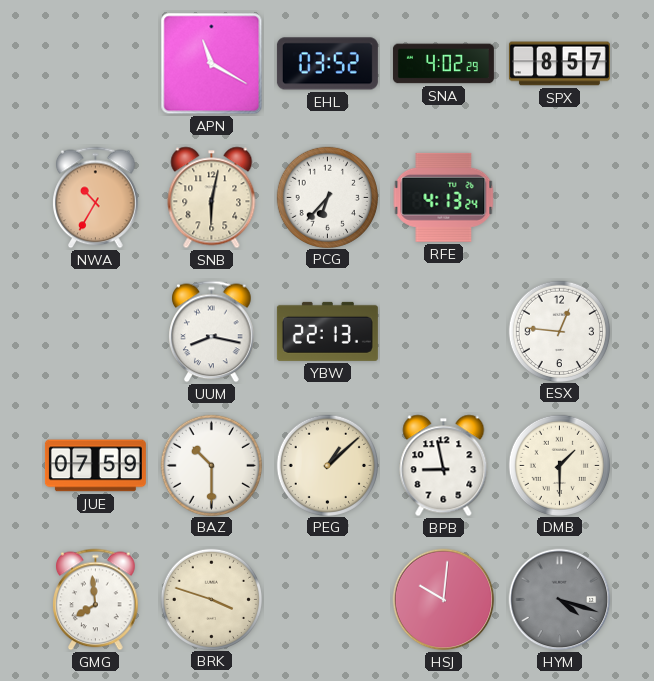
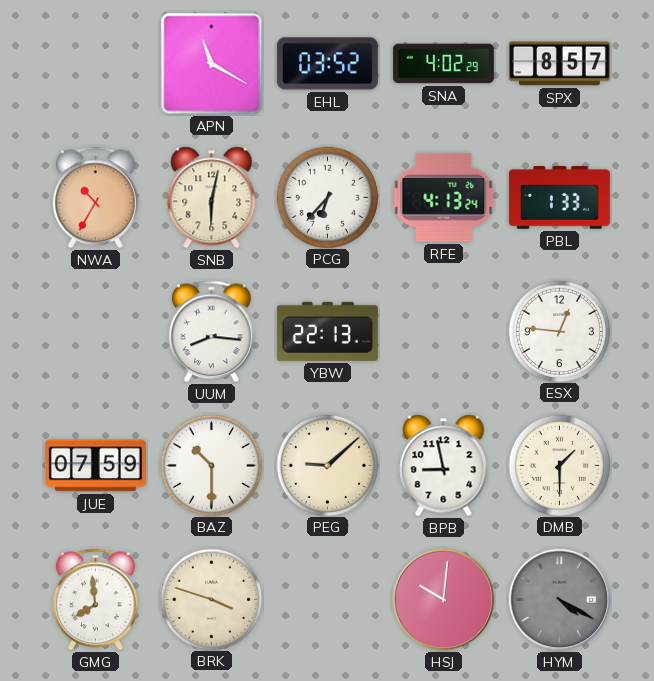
PBL: none -> 1:33
UUM: 8:17 -> 8:16
PEG: 1:08 -> 9:08
HYM: 4:18 -> 4:20
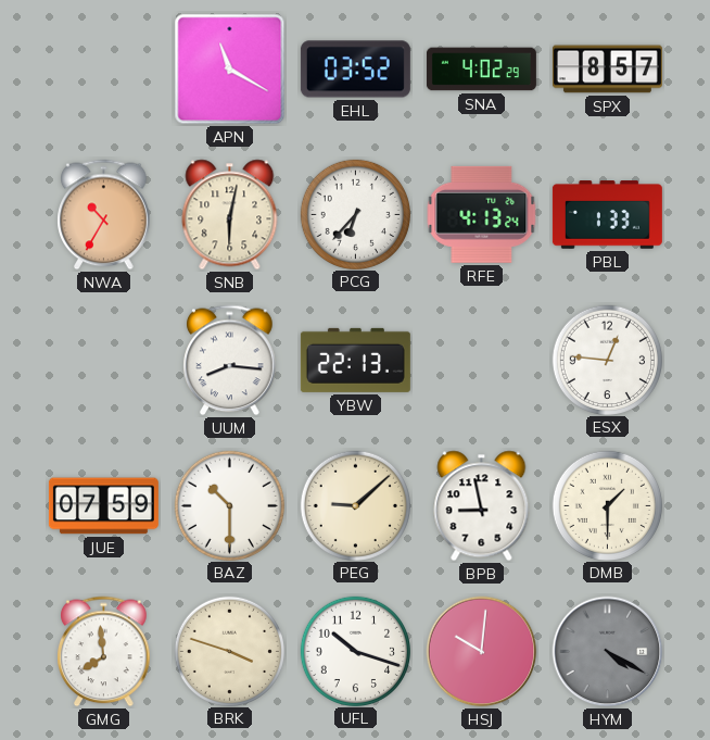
UFL: none -> 10:18
